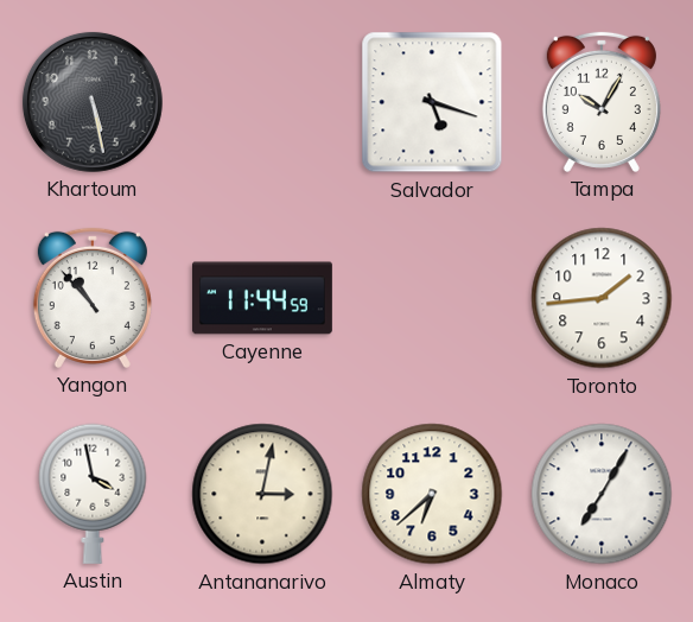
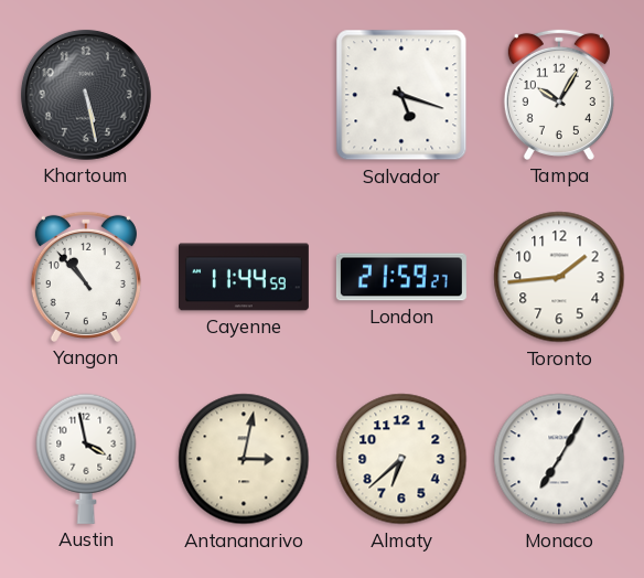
London: none -> 21:59
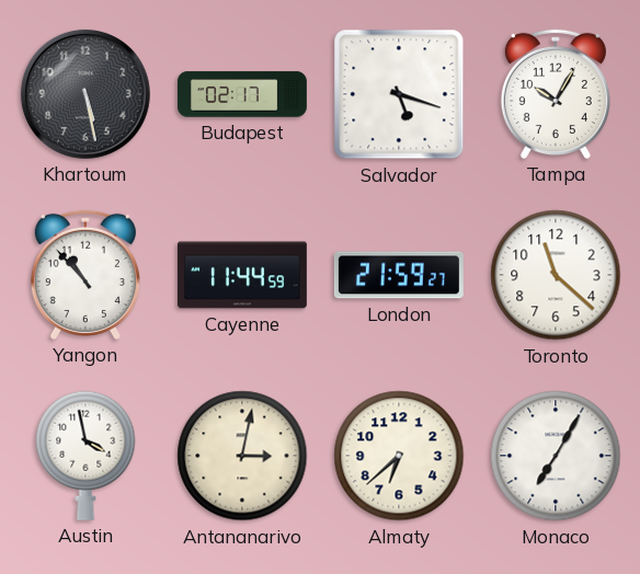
Budapest: none -> 02:17
Toronto: 1:44 -> 11:22
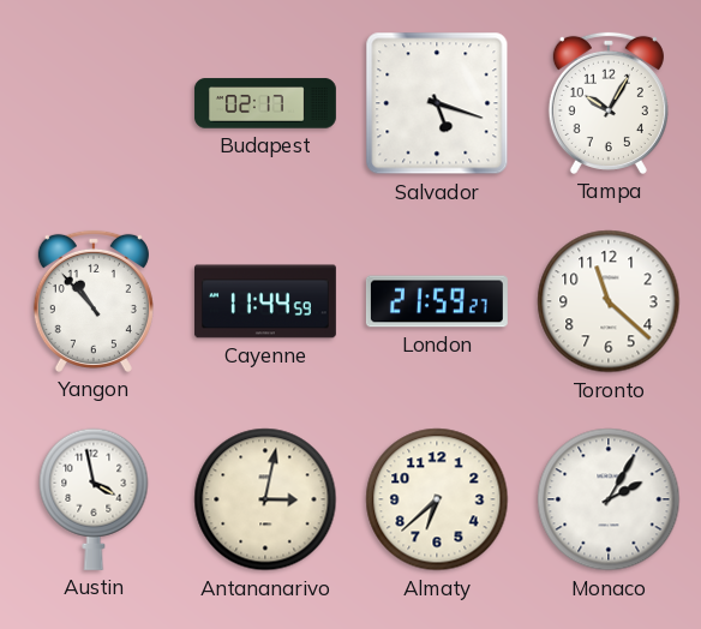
Khartoum: 5:28 -> none
Monaco: 7:05 -> 2:05
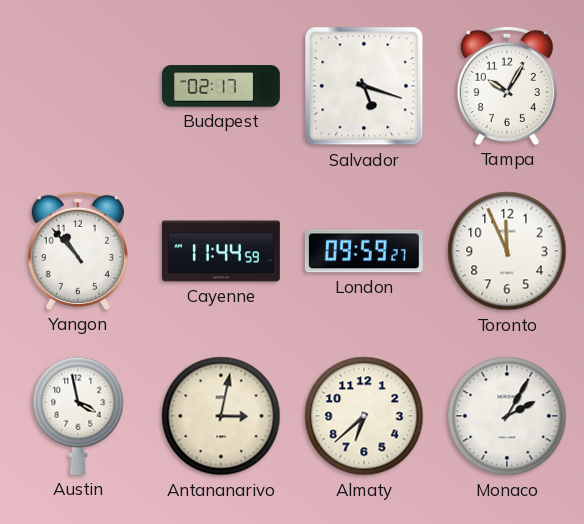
London: 21:59 -> 09:59
Toronto: 11:22 -> 11:56
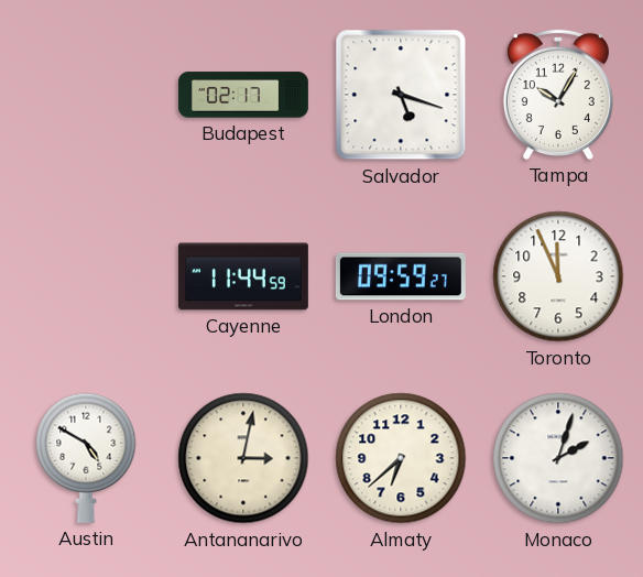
Yangon: 10:53 -> none
Austin: 3:58 -> 4:50
Monaco: 2:05 -> 2:03
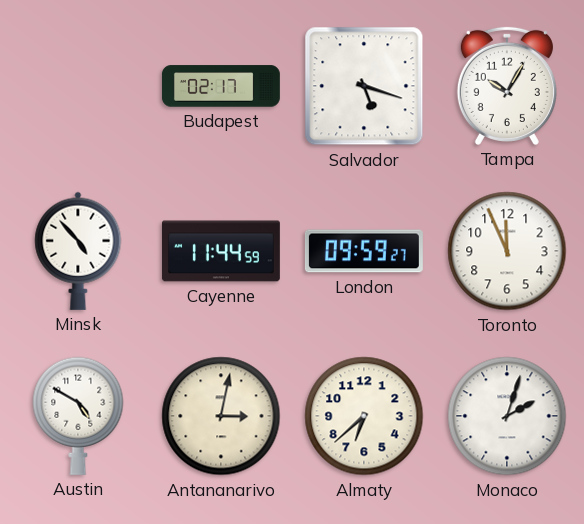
Minsk: none -> 4:53
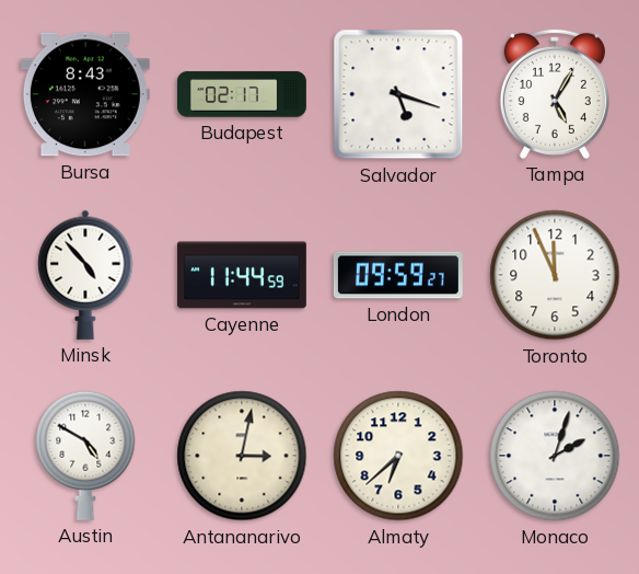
Bursa: none -> 8:43
Tampa: 10:05 -> 5:05
